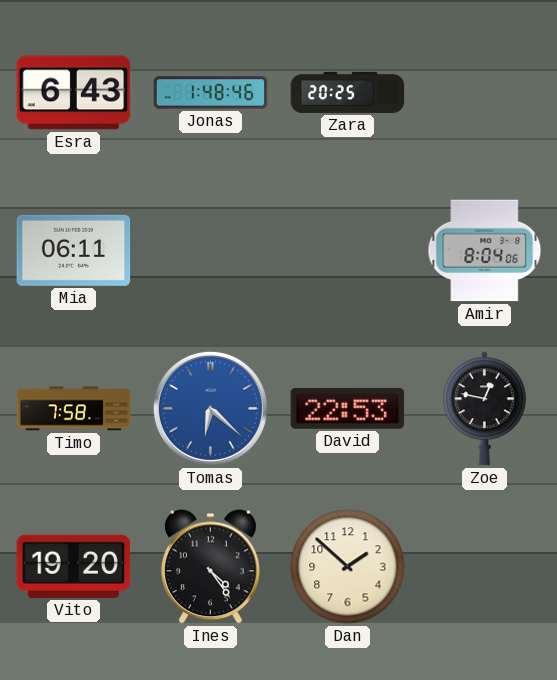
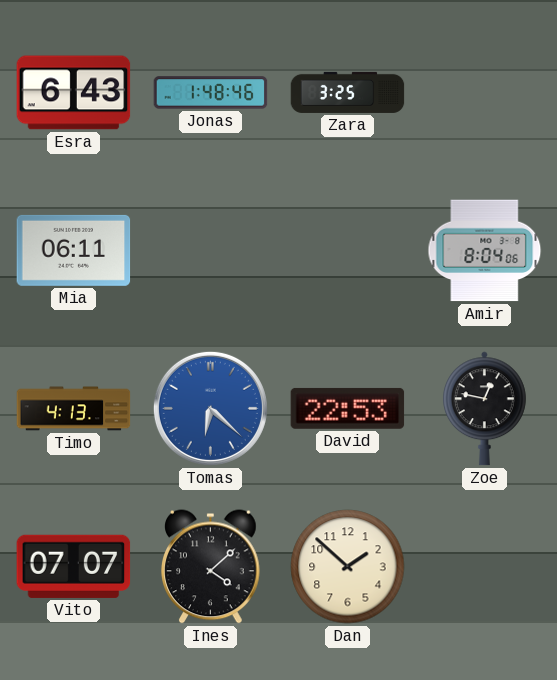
Zara: 20:25 -> 3:25
Timo: 7:58 -> 4:13
Vito: 19:20 -> 07:07
Ines: 4:24 -> 4:08
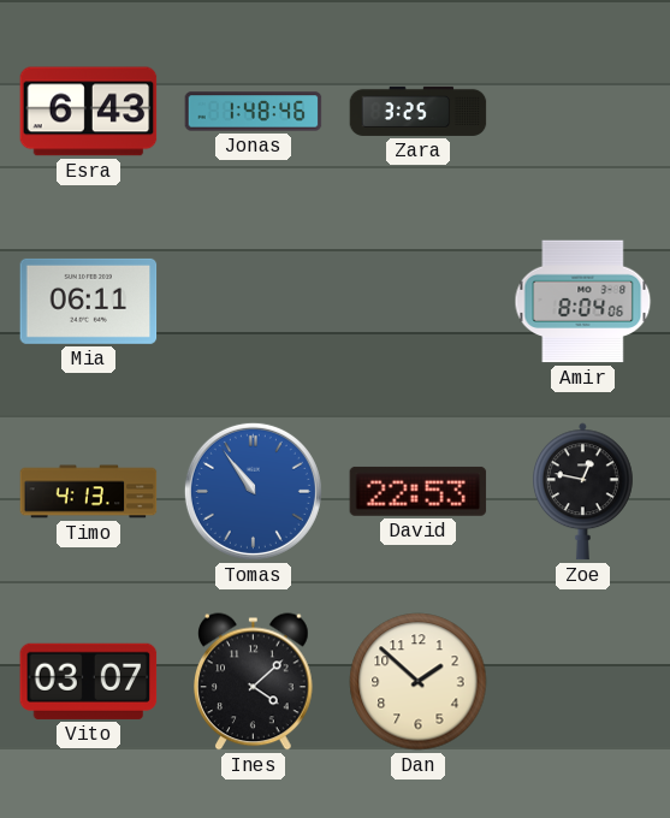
Tomas: 6:22 -> 10:54
Vito: 07:07 -> 03:07
